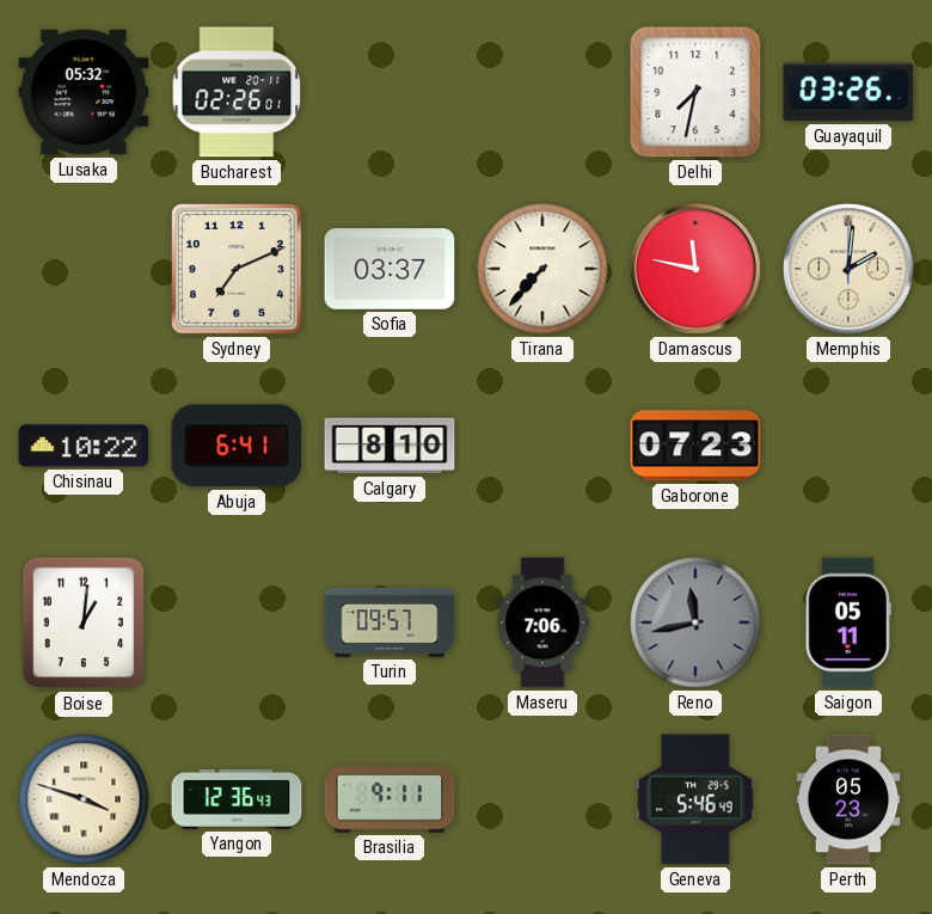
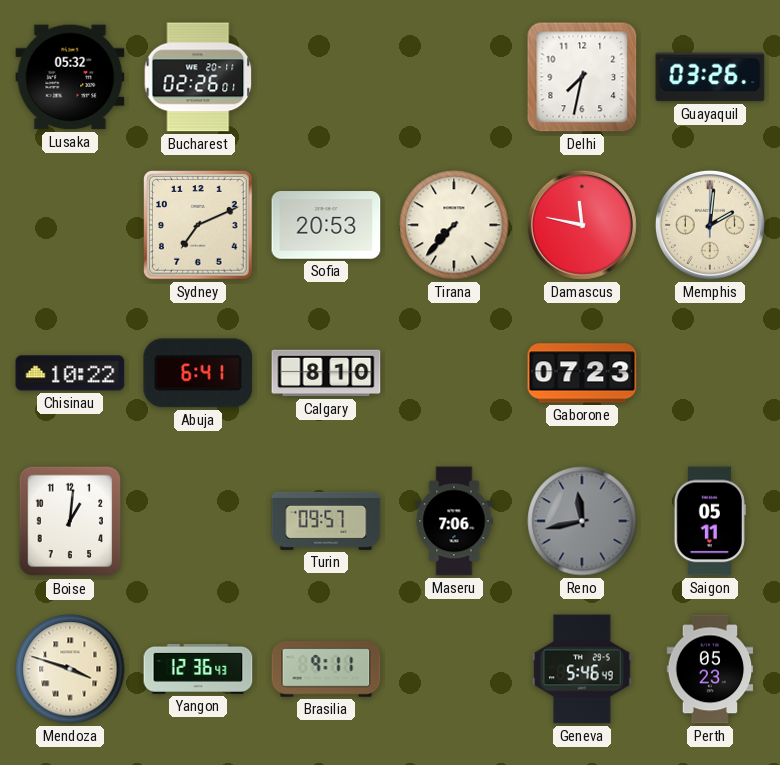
Sofia: 03:37 -> 20:53
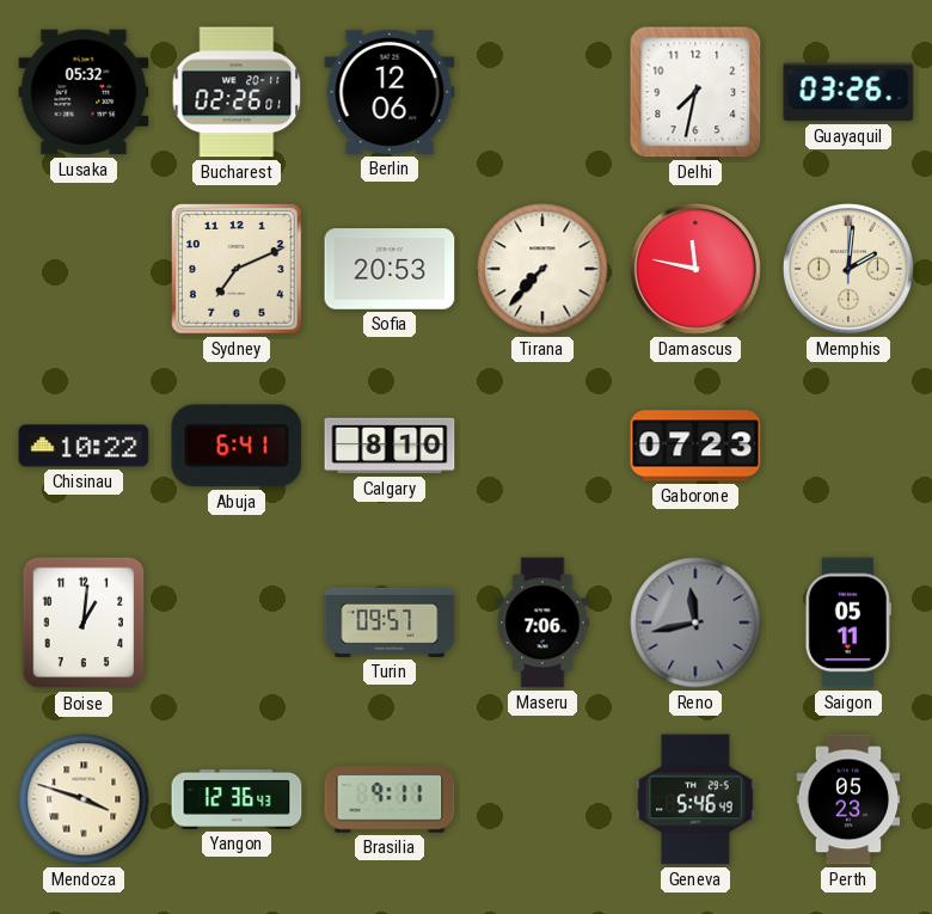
Berlin: none -> 12:06
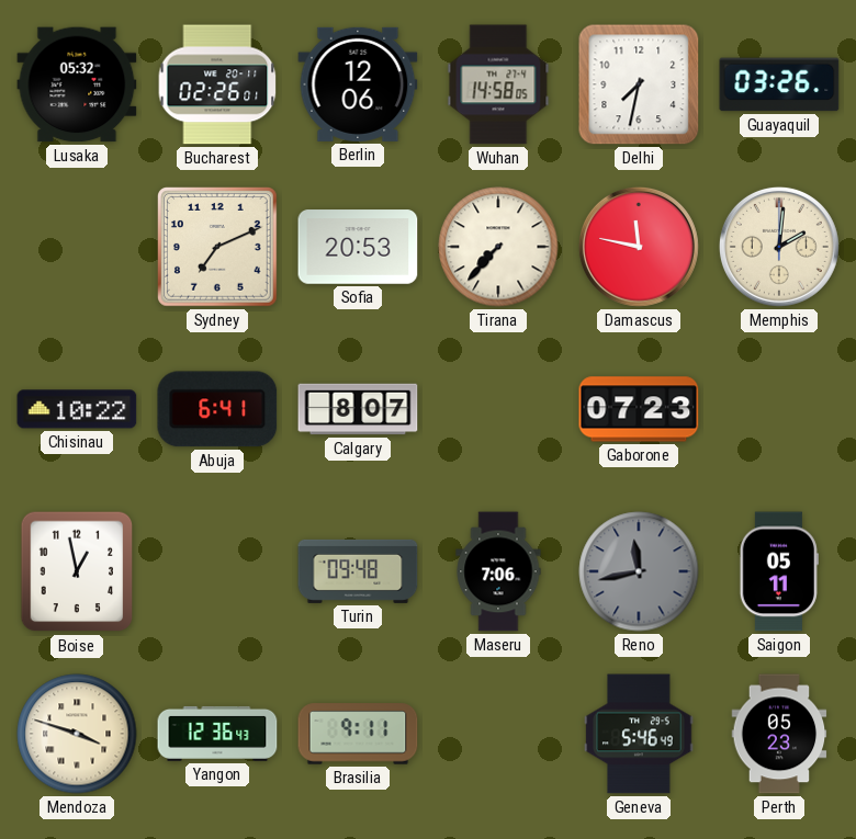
Wuhan: none -> 14:58
Calgary: 8:10 -> 8:07
Boise: 1:01 -> 12:58
Turin: 09:57 -> 09:48
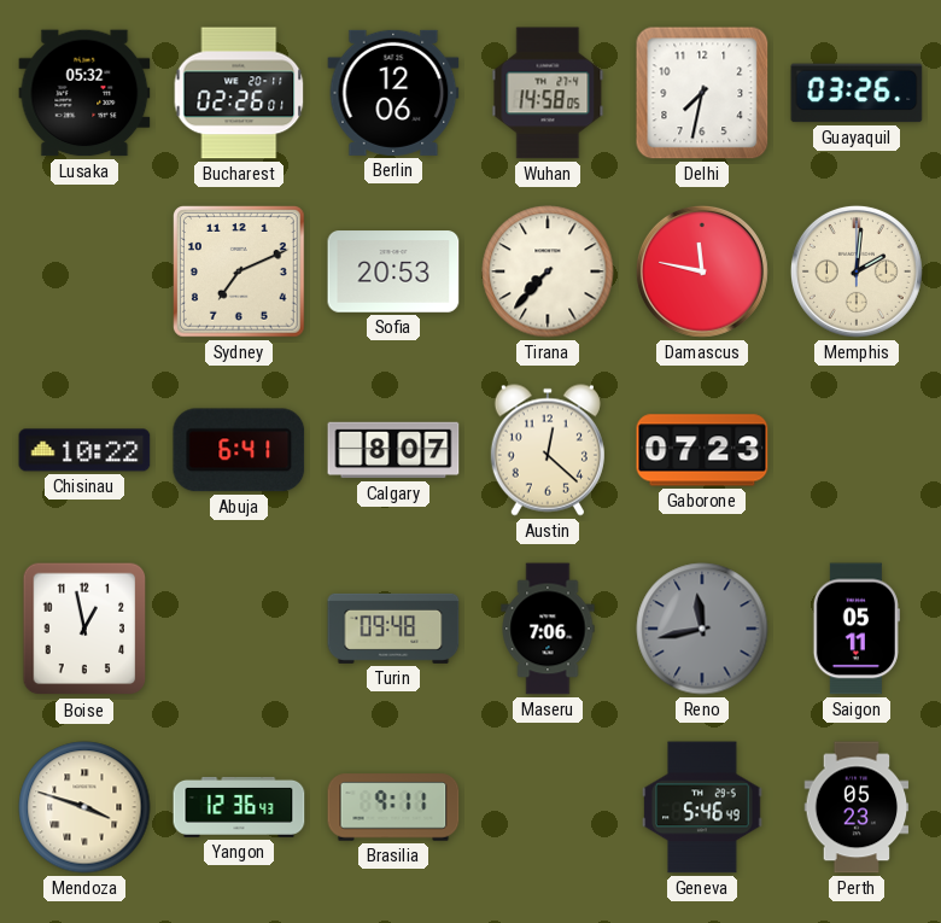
Austin: none -> 12:22
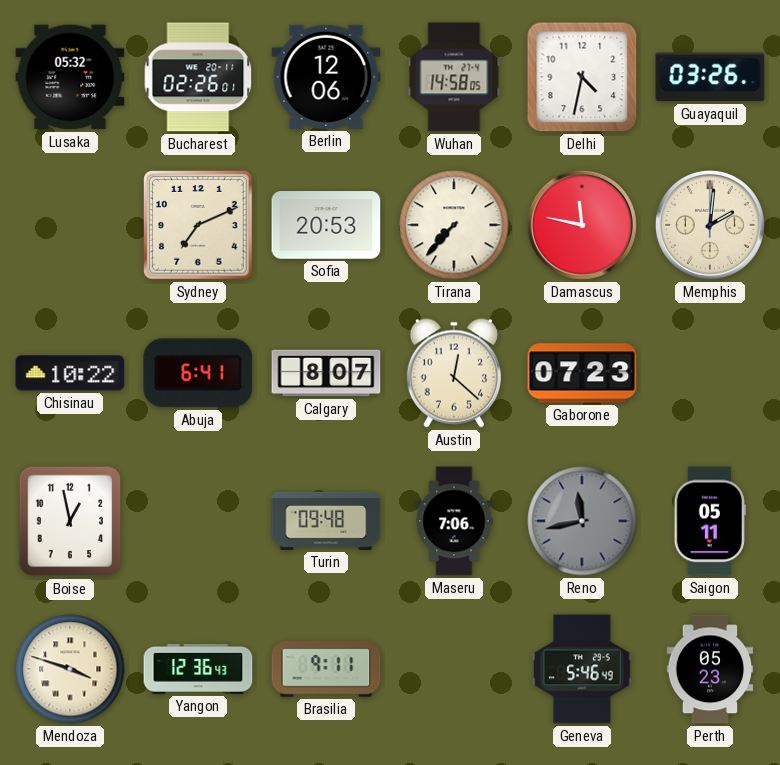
Delhi: 7:32 -> 4:32
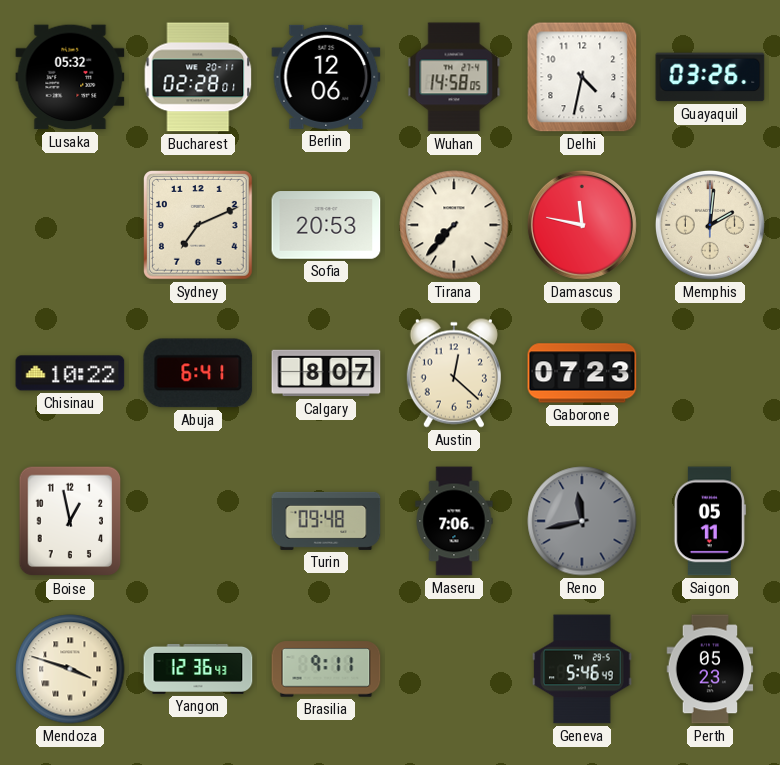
Bucharest: 02:26 -> 02:28
